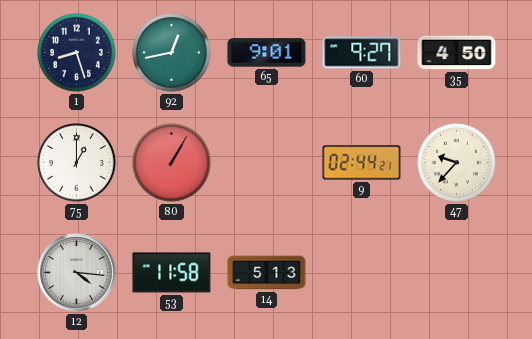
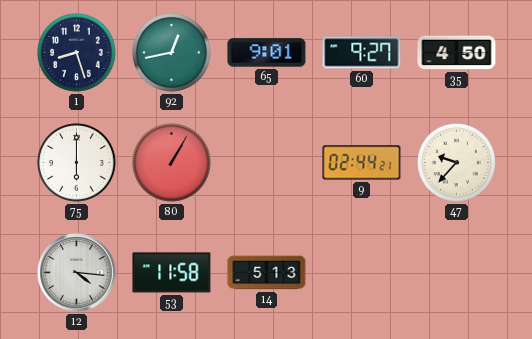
75: 1:00 -> 6:00
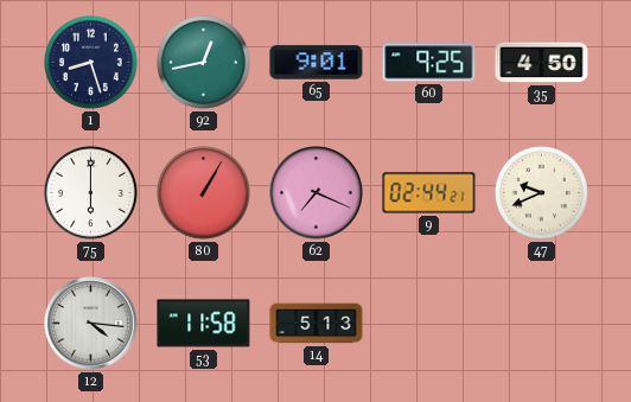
60: 9:27 -> 9:25
62: none -> 7:19
47: 9:37 -> 9:41
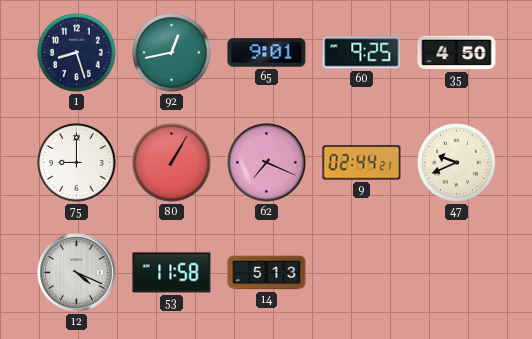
75: 6:00 -> 9:00
12: 4:16 -> 4:19
